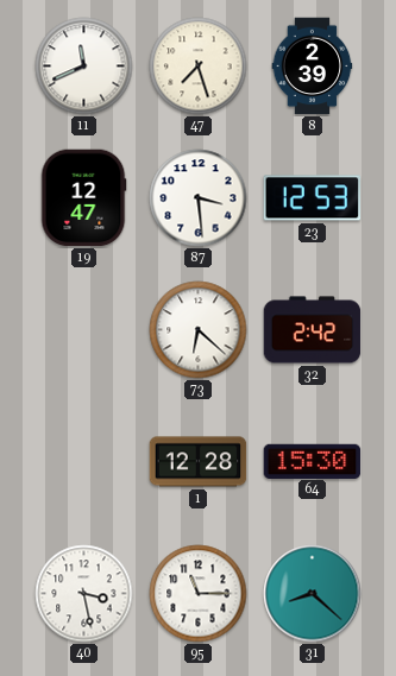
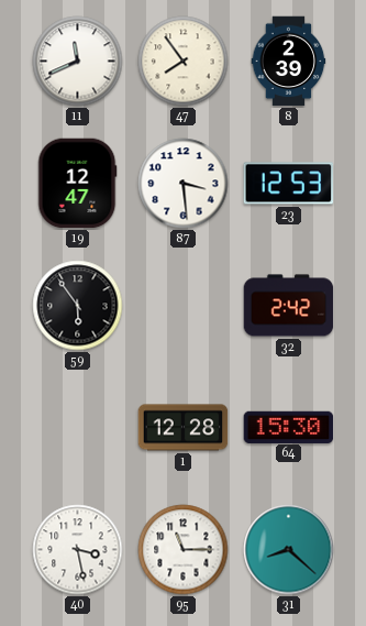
47: 7:27 -> 7:54
59: none -> 5:54
73: 6:22 -> none
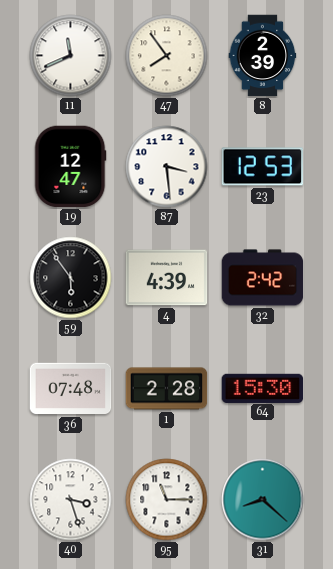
4: none -> 4:39
36: none -> 07:48
1: 12:28 -> 2:28
40: 3:28 -> 3:27
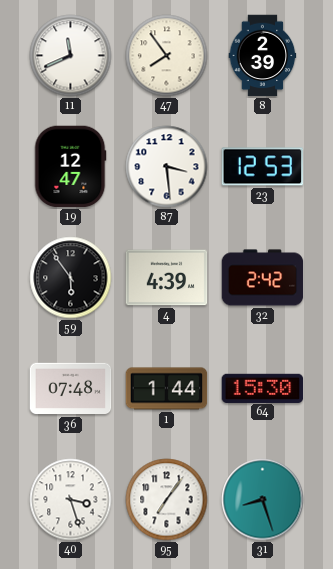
1: 2:28 -> 1:44
95: 11:15 -> 7:06
31: 8:22 -> 8:27
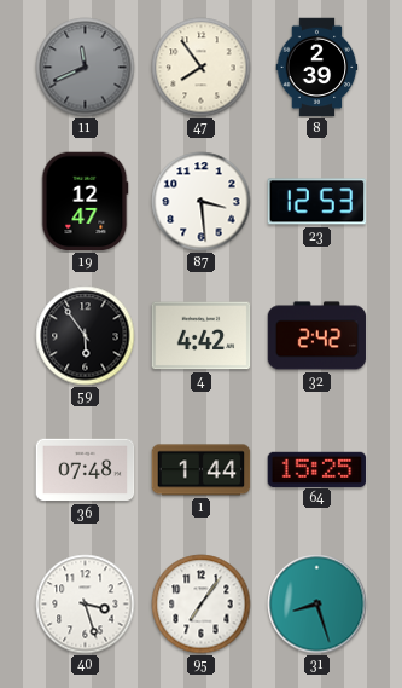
11 dial: white -> grey
4: 4:39 -> 4:42
64: 15:30 -> 15:25
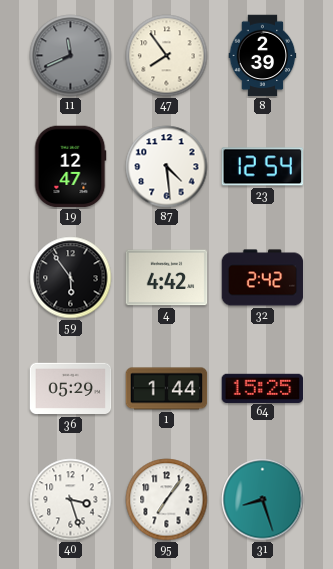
87: 3:29 -> 4:29
23: 12:53 -> 12:54
36: 07:48 -> 05:29
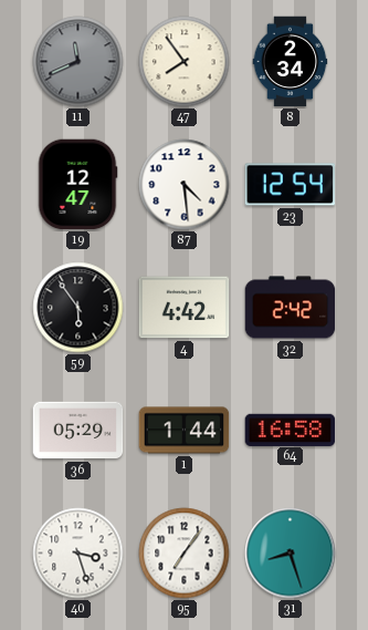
8: 2:39 -> 2:34
64: 15:25 -> 16:58
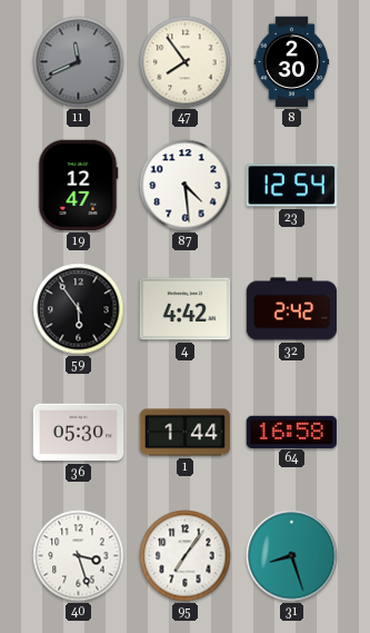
8: 2:34 -> 2:30
36: 05:29 -> 05:30
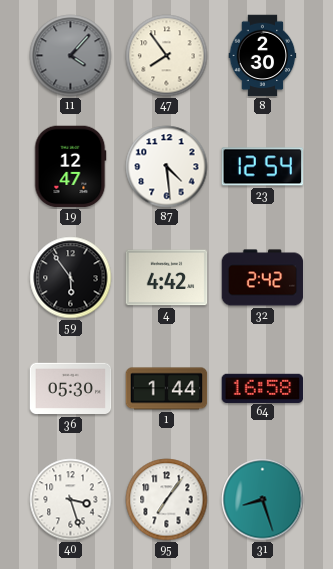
11: 11:41 -> 4:07
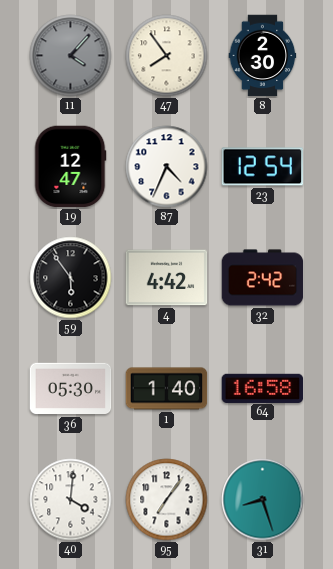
87: 4:29 -> 4:34
1: 1:44 -> 1:40
40: 3:27 -> 4:01
